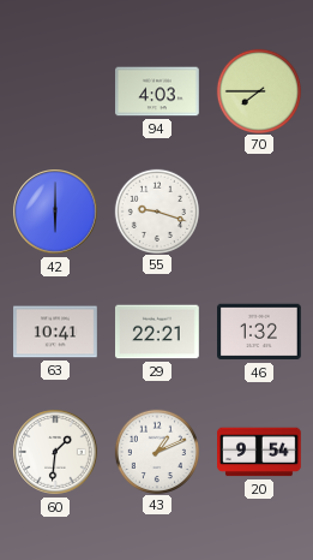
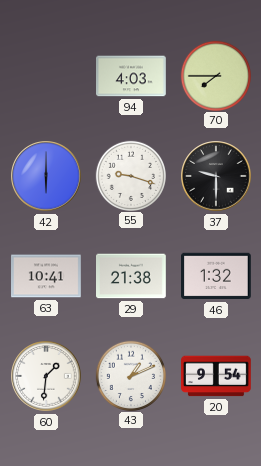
37: none -> 9:30
29: 22:21 -> 21:38
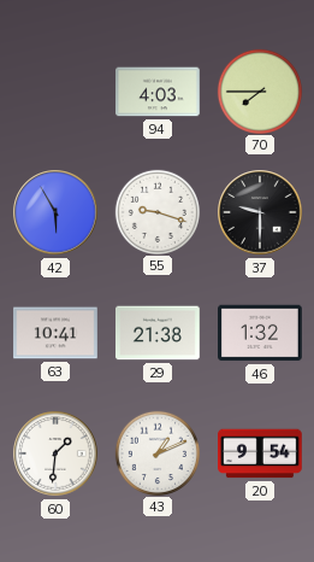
42: 6:00 -> 5:55
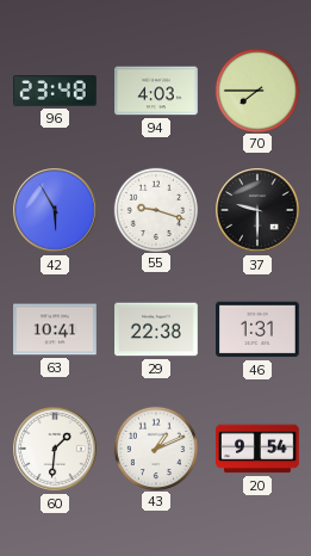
96: none -> 23:48
29: 21:38 -> 22:38
46: 1:32 -> 1:31
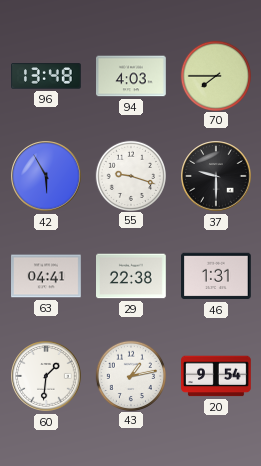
96: 23:48 -> 13:48
63: 10:41 -> 04:41
43: 1:11 -> 1:13
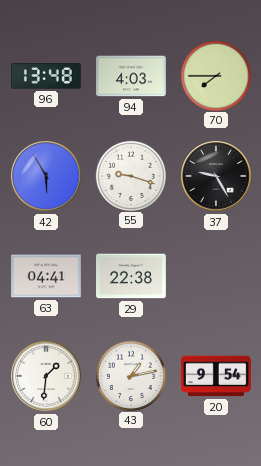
37: 9:30 -> 9:25
46: 1:31 -> none
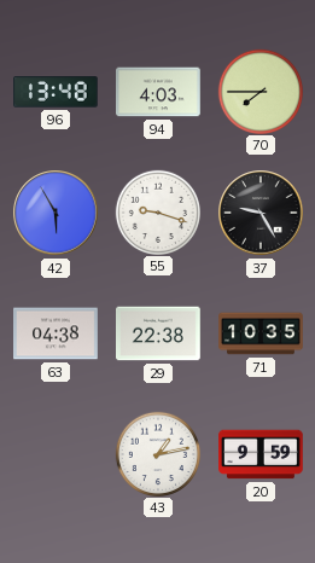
63: 04:41 -> 04:38
71: none -> 10:35
60: 1:31 -> none
20: 9:54 -> 9:59
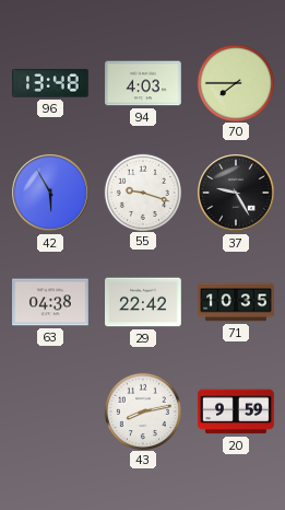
29: 22:38 -> 22:42
43: 1:13 -> 8:13
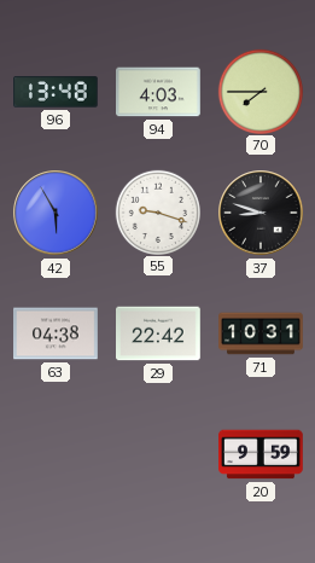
37: 9:25 -> 8:48
71: 10:35 -> 10:31
43: 8:13 -> none
